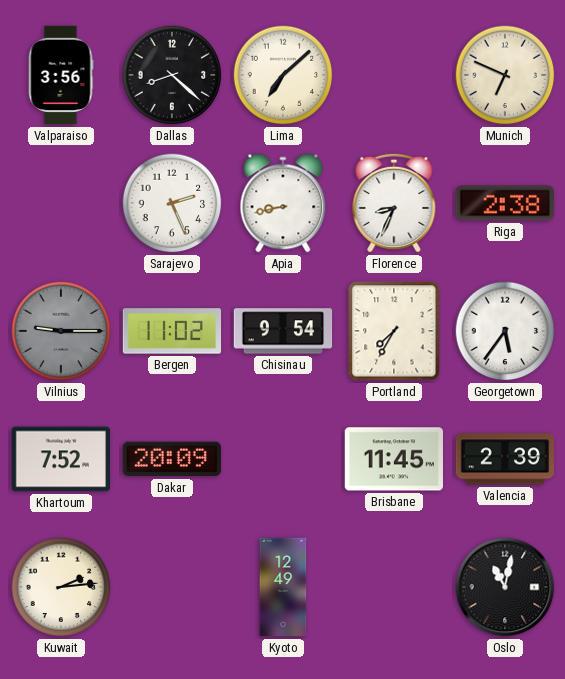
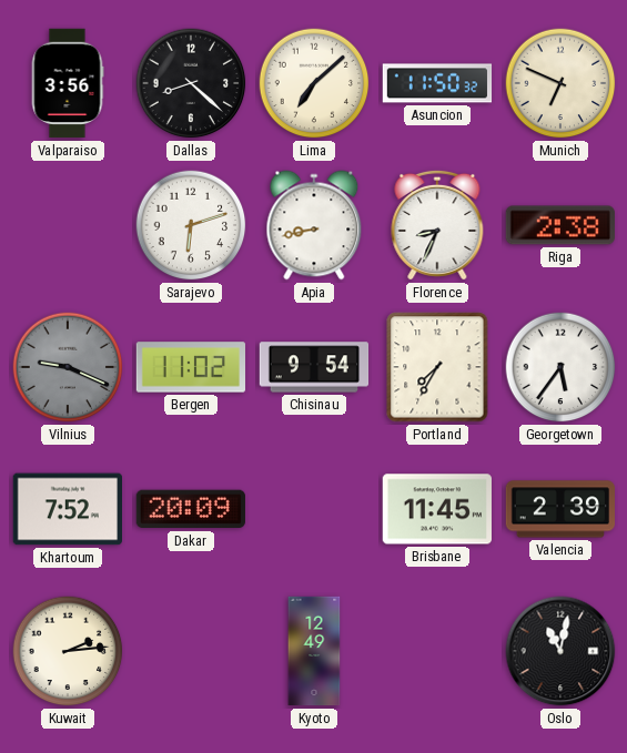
Asuncion: none -> 11:50
Sarajevo: 2:26 -> 6:12
Vilnius: 9:15 -> 9:19
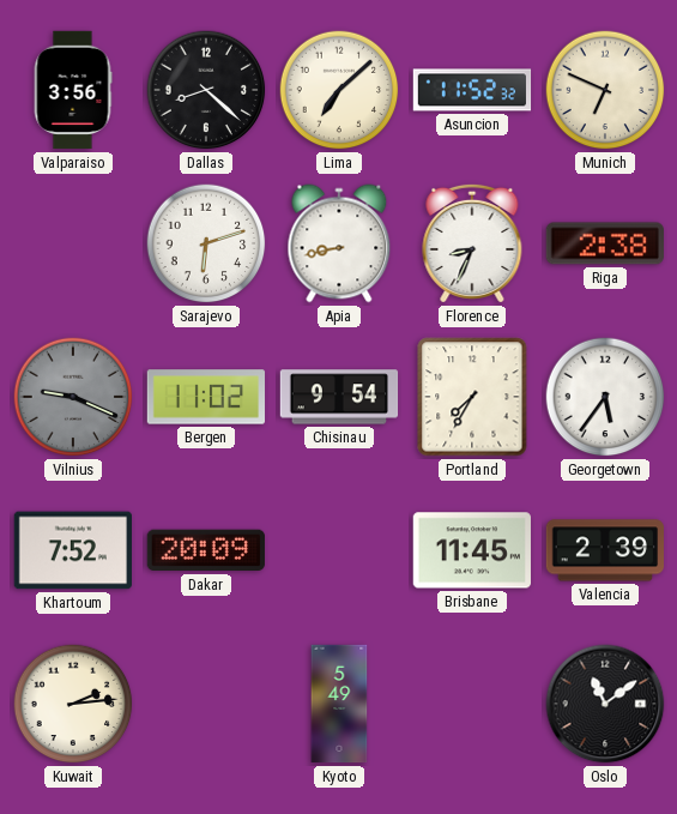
Asuncion: 11:50 -> 11:52
Kyoto: 12:49 -> 5:49
Oslo: 11:02 -> 11:09
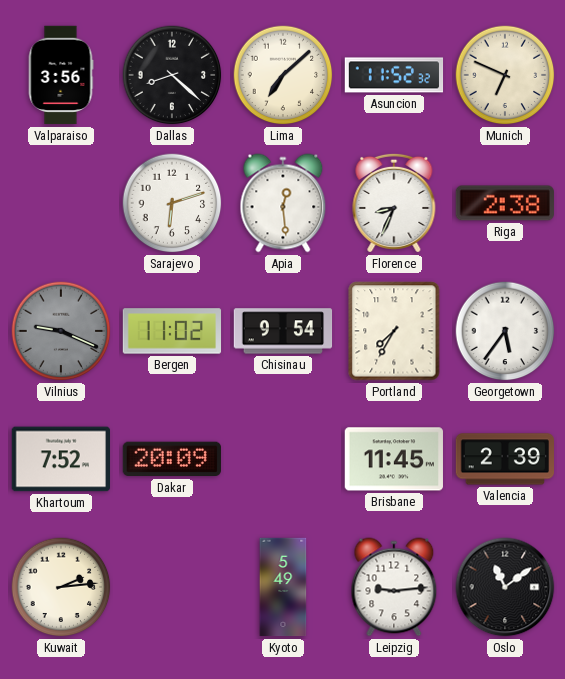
Apia: 8:43 -> 12:29
Leipzig: none -> 9:14
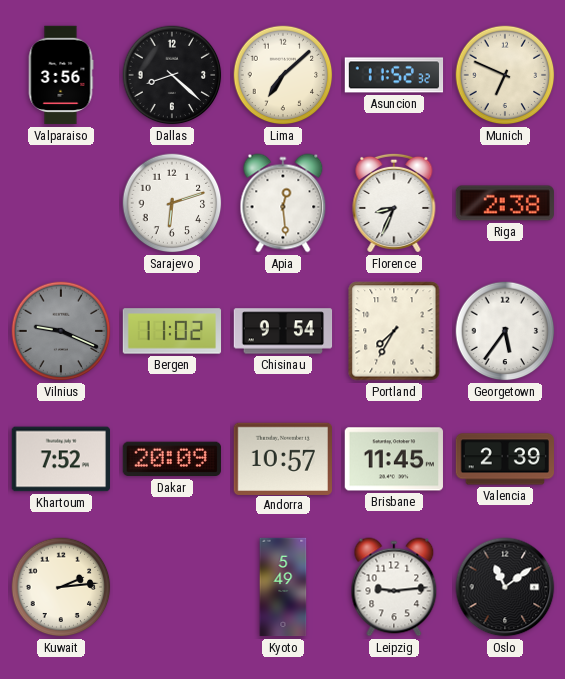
Andorra: none -> 10:57
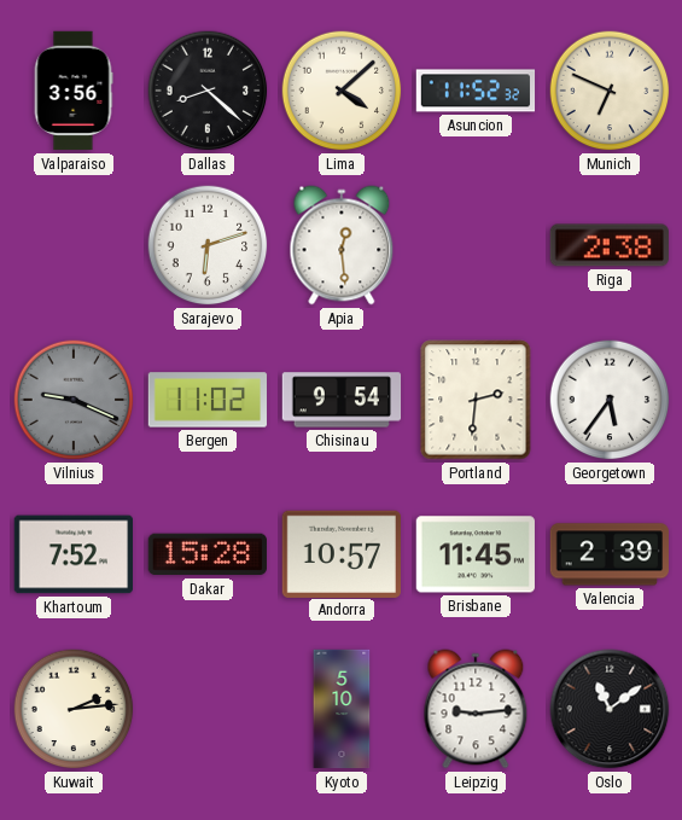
Lima: 7:08 -> 4:08
Florence: 8:34 -> none
Portland: 7:35 -> 2:31
Dakar: 20:09 -> 15:28
Kyoto: 5:49 -> 5:10
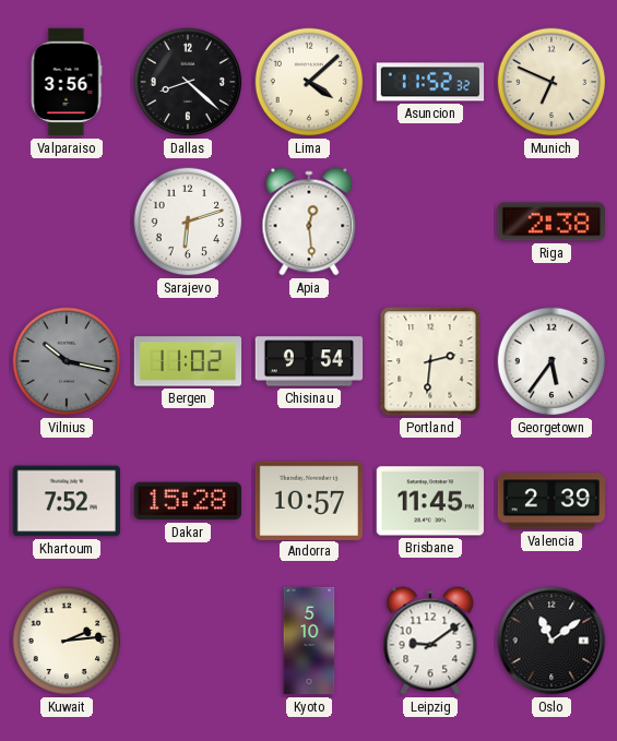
Vilnius: 9:19 -> 10:17
Leipzig: 9:14 -> 9:09
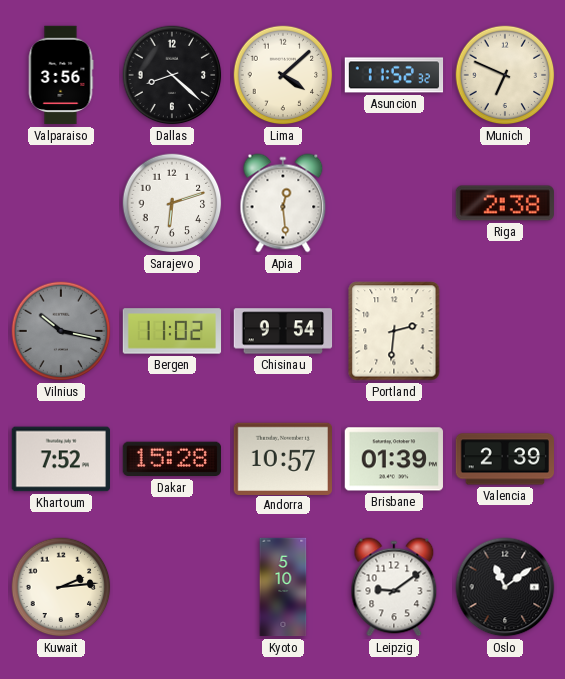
Georgetown: 5:36 -> none
Brisbane: 11:45 -> 01:39
